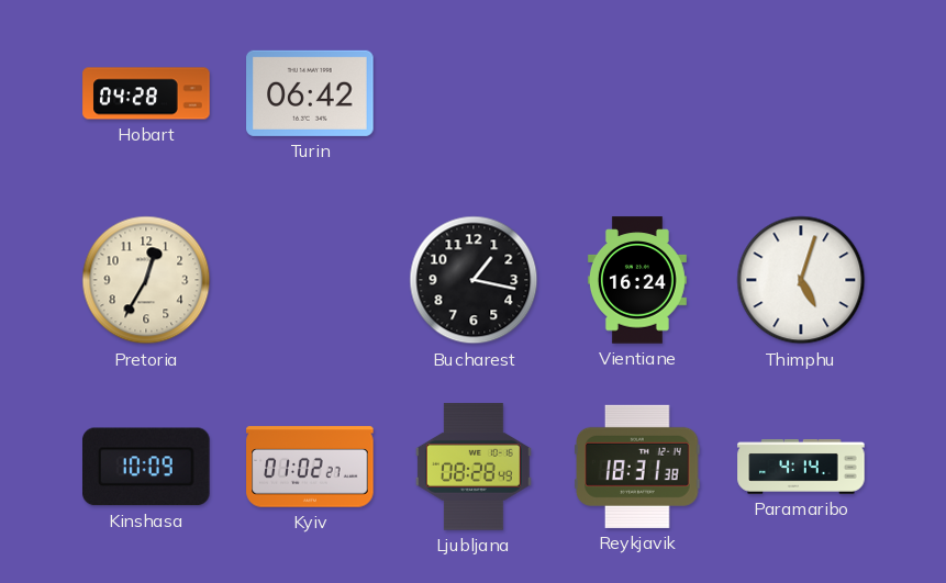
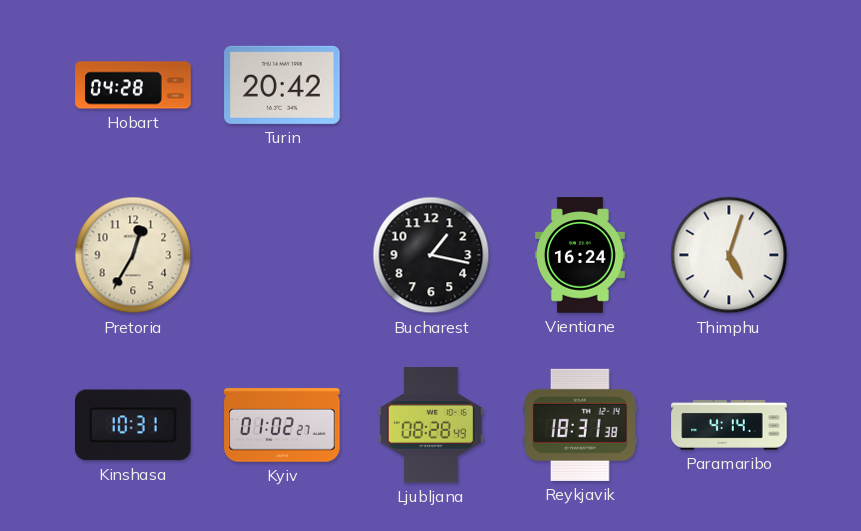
Turin: 06:42 -> 20:42
Kinshasa: 10:09 -> 10:31
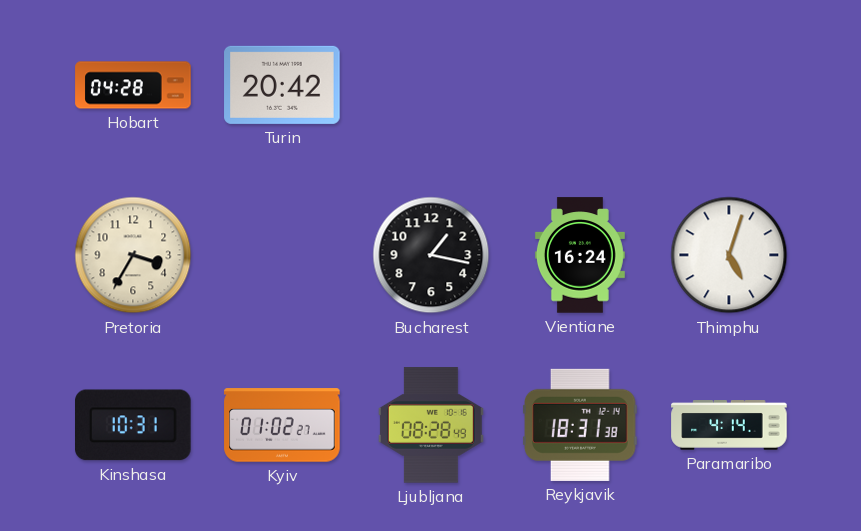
Pretoria: 12:35 -> 3:35
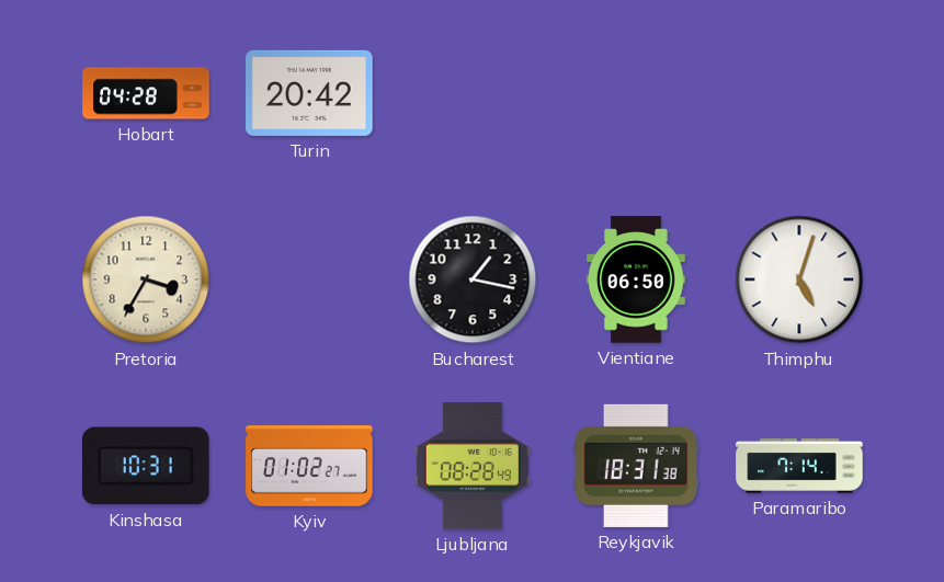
Vientiane: 16:24 -> 06:50
Paramaribo: 4:14 -> 7:14
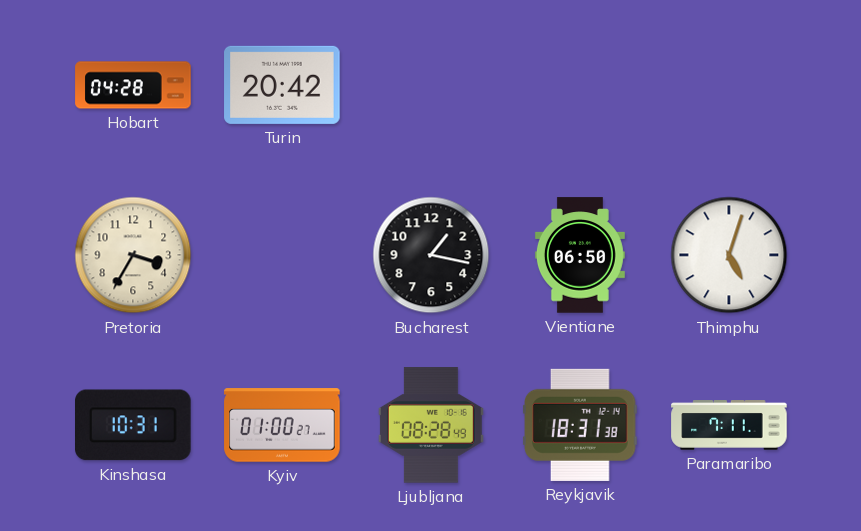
Kyiv: 01:02 -> 01:00
Paramaribo: 7:14 -> 7:11
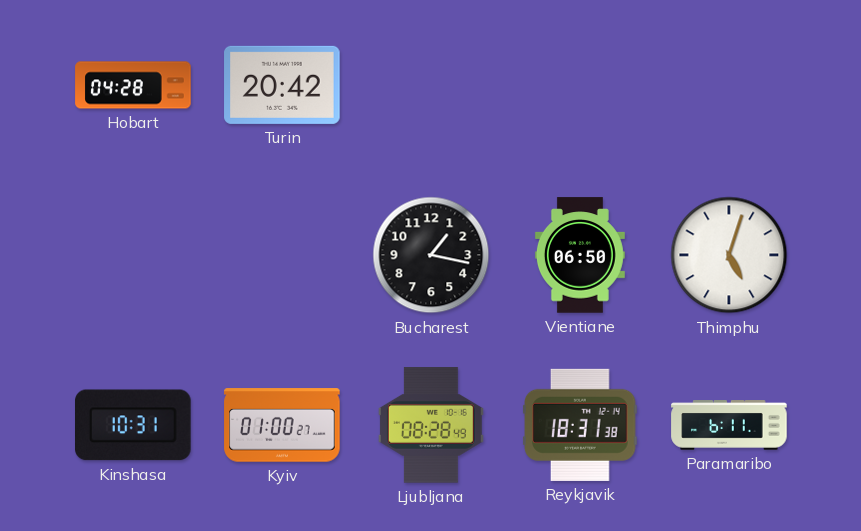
Pretoria: 3:35 -> none
Paramaribo: 7:11 -> 6:11
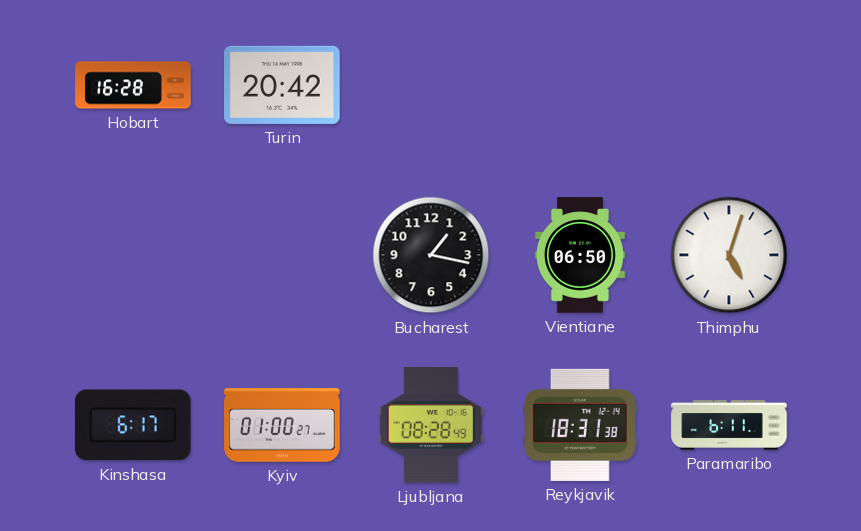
Hobart: 04:28 -> 16:28
Kinshasa: 10:31 -> 6:17
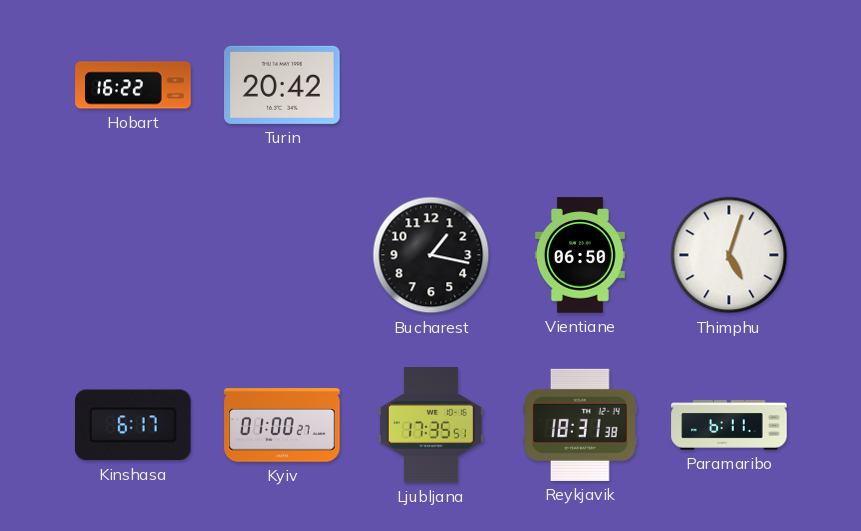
Hobart: 16:28 -> 16:22
Ljubljana: 08:28 -> 17:35
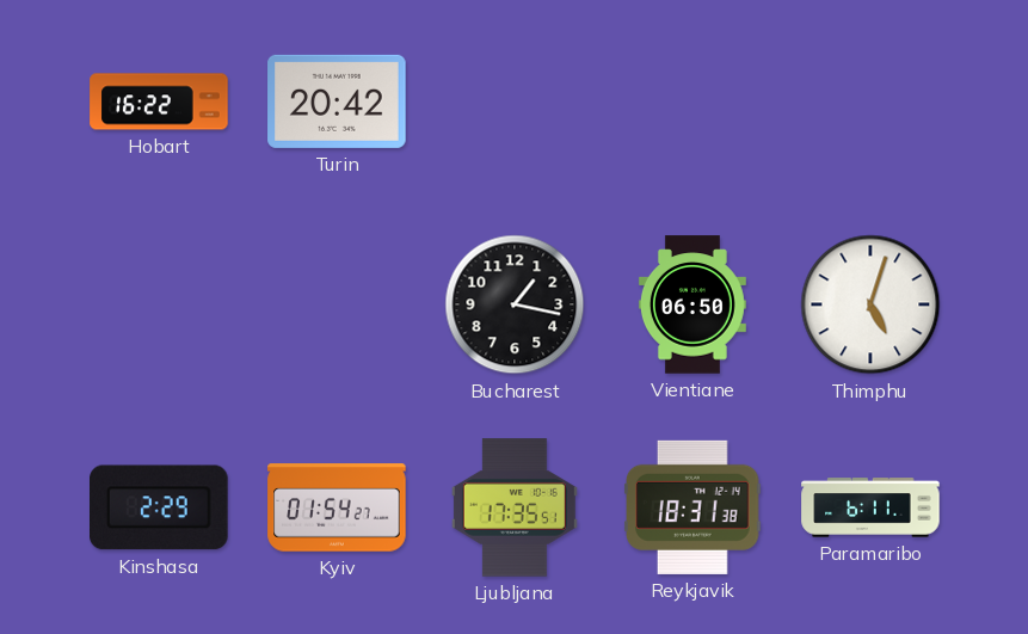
Kinshasa: 6:17 -> 2:29
Kyiv: 01:00 -> 01:54
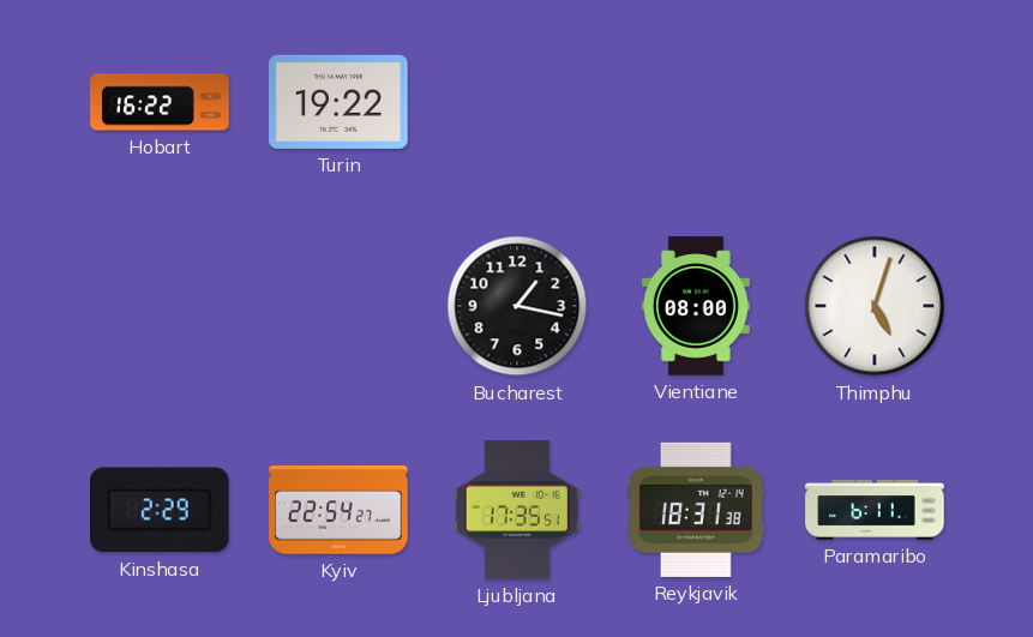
Turin: 20:42 -> 19:22
Vientiane: 06:50 -> 08:00
Kyiv: 01:54 -> 22:54
